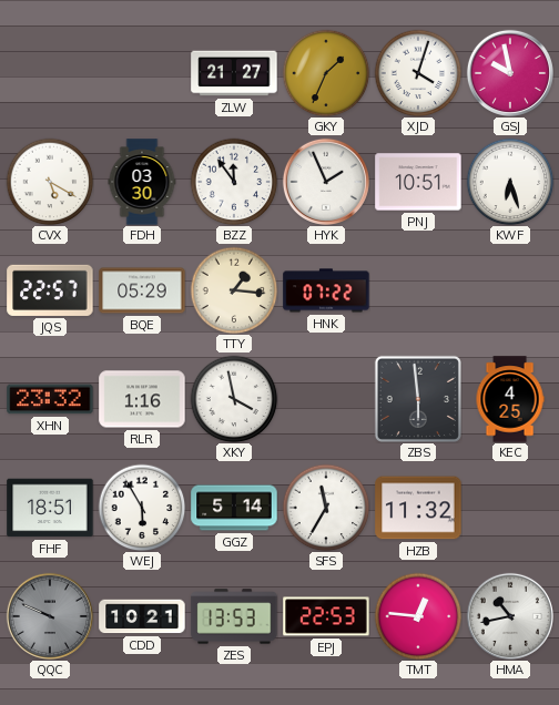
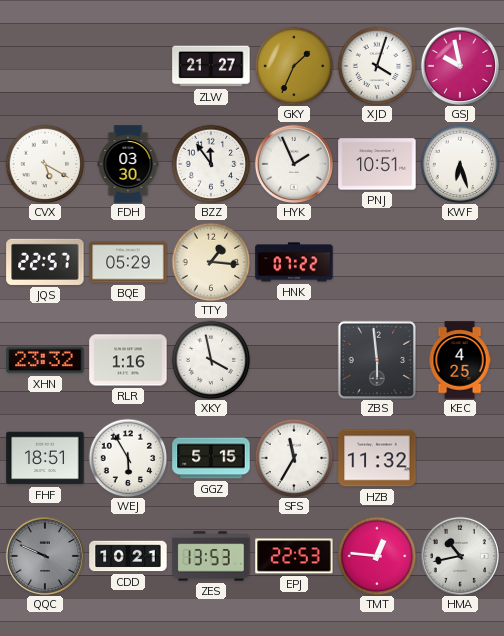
GGZ: 5:14 -> 5:15
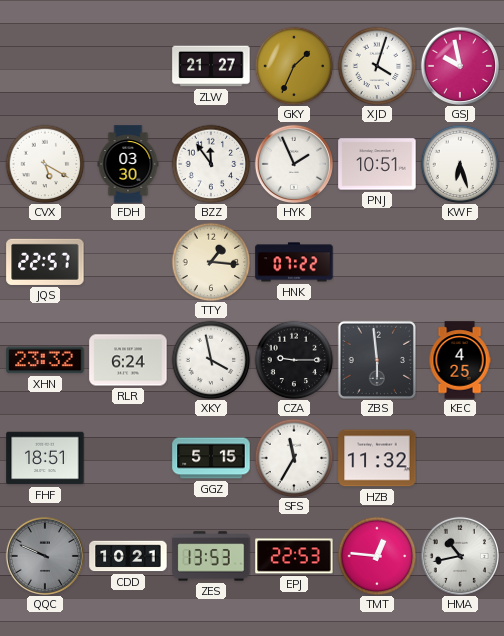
BQE: 05:29 -> none
RLR: 1:16 -> 6:24
CZA: none -> 9:15
WEJ: 5:55 -> none
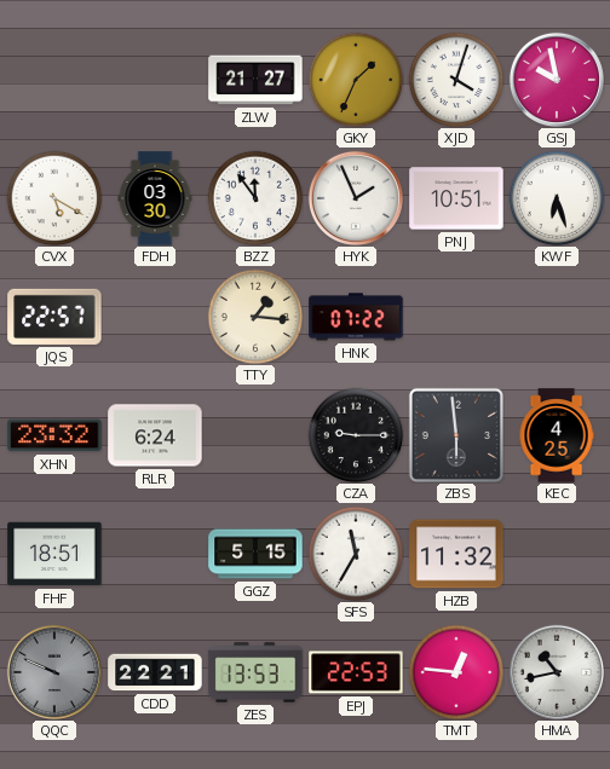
XKY: 3:58 -> none
CDD: 10:21 -> 22:21
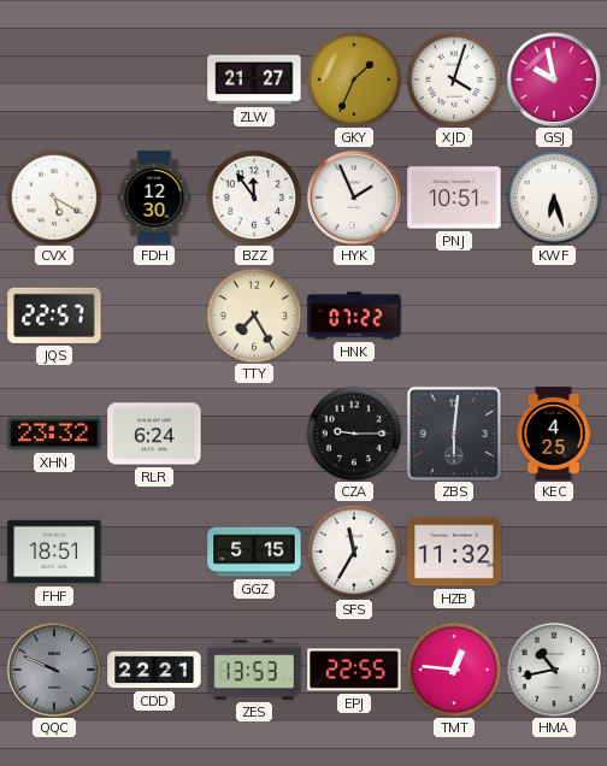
FDH: 03:30 -> 12:30
TTY: 1:16 -> 7:25
ZBS: 5:59 -> 6:01
EPJ: 22:53 -> 22:55
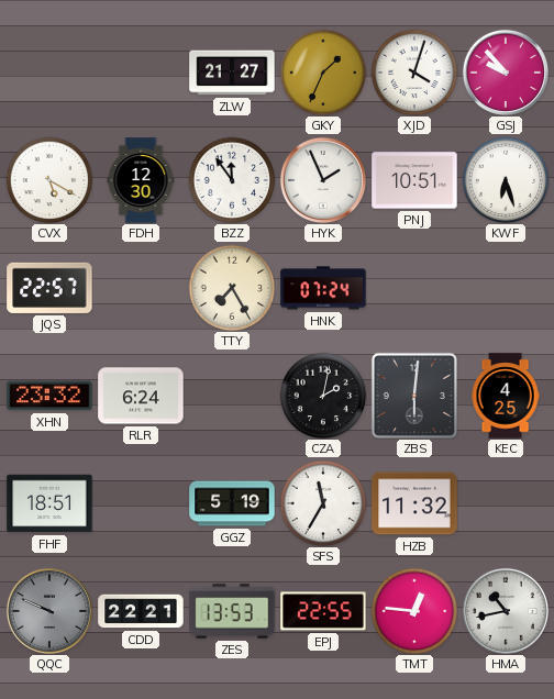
GSJ: 9:58 -> 9:53
HNK: 07:22 -> 07:24
CZA: 9:15 -> 2:02
GGZ: 5:15 -> 5:19
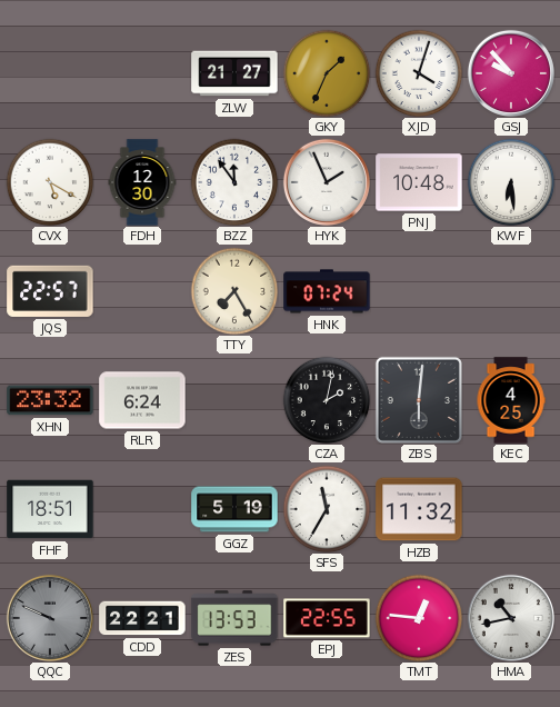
PNJ: 10:51 -> 10:48
KWF: 6:27 -> 6:29
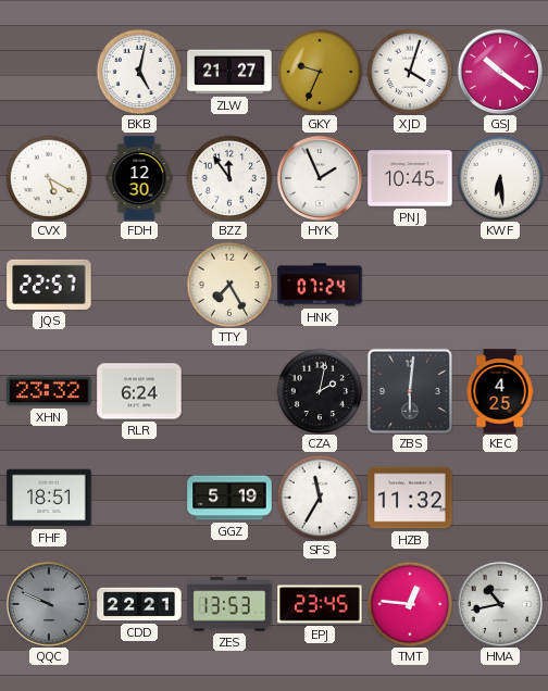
BKB: none -> 5:02
GKY: 1:34 -> 9:34
GSJ: 9:53 -> 10:21
PNJ: 10:48 -> 10:45
EPJ: 22:55 -> 23:45
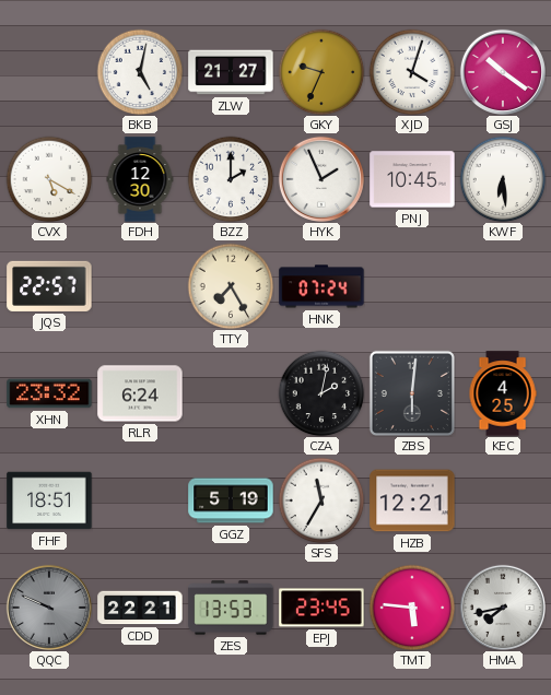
BZZ: 11:54 -> 2:00
HZB: 11:32 -> 12:21
TMT: 12:46 -> 5:46
HMA: 10:43 -> 7:43
